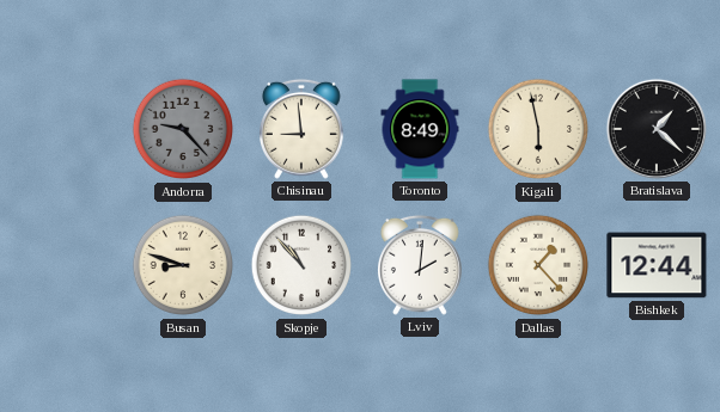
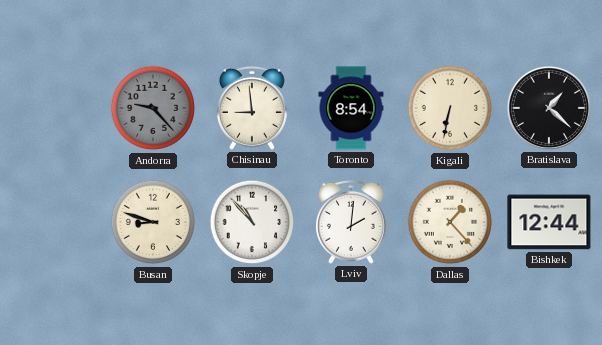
Toronto: 8:49 -> 8:54
Kigali: 5:58 -> 6:32
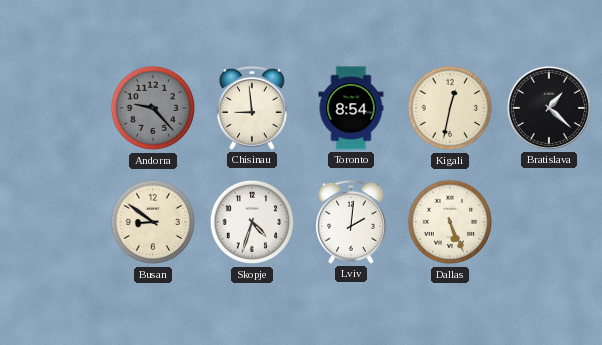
Kigali: 6:32 -> 12:32
Busan: 8:48 -> 8:51
Skopje: 10:53 -> 4:33
Dallas: 1:23 -> 5:26
Bishkek: 12:44 -> none
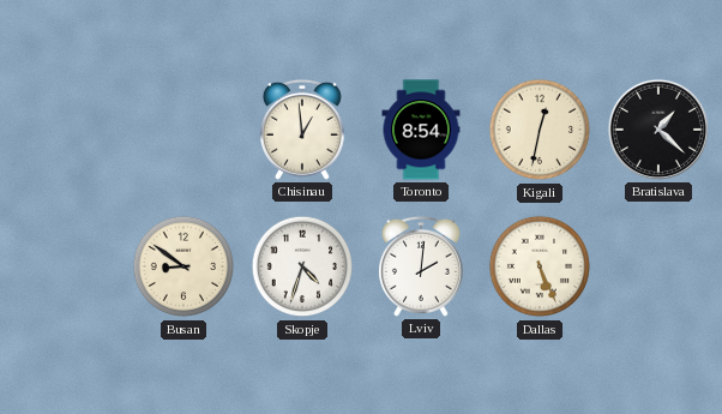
Andorra: 9:23 -> none
Chisinau: 8:59 -> 12:59
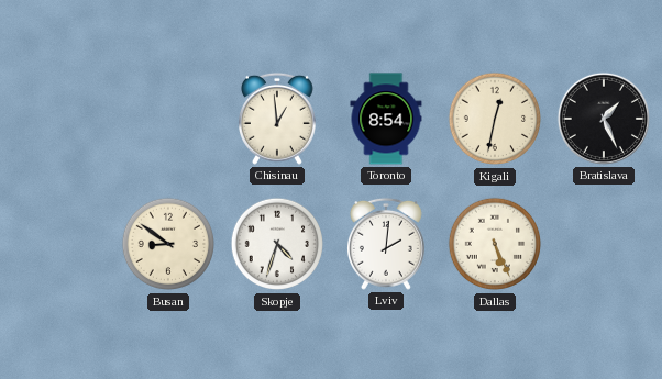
Bratislava: 1:22 -> 1:26
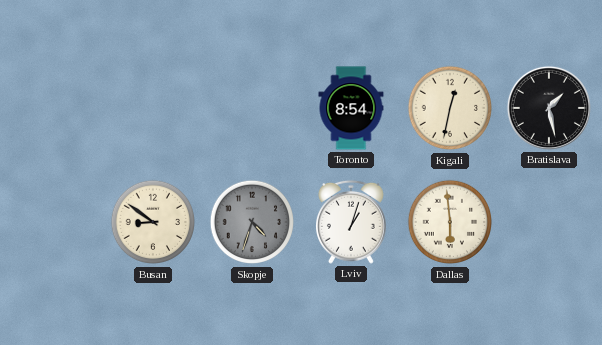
Chisinau: 12:59 -> none
Bratislava: 1:26 -> 1:28
Skopje dial: white -> grey
Lviv: 2:01 -> 1:03
Dallas: 5:26 -> 5:59
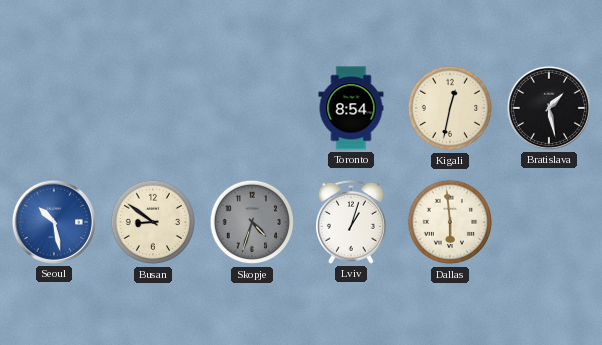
Seoul: none -> 10:28
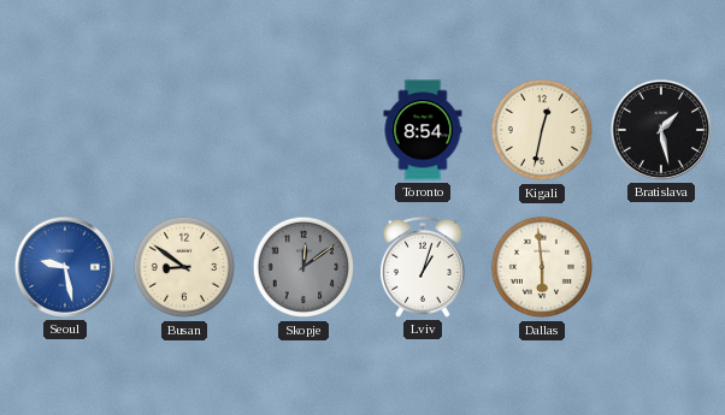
Seoul: 10:28 -> 9:28
Skopje: 4:33 -> 12:09
